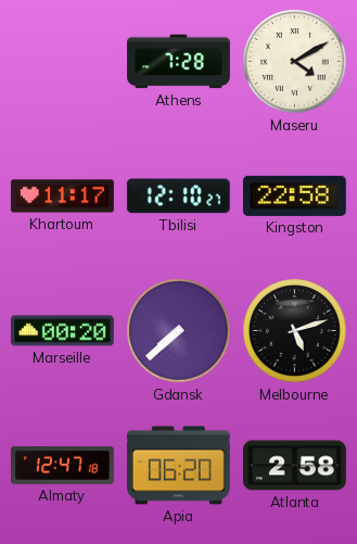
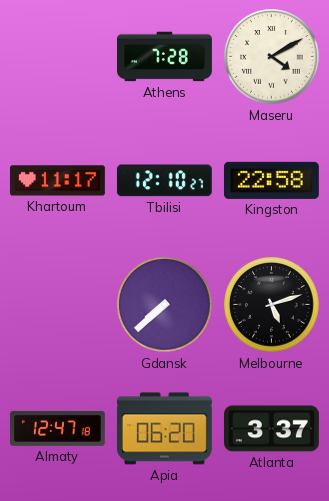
Marseille: 00:20 -> none
Atlanta: 2:58 -> 3:37
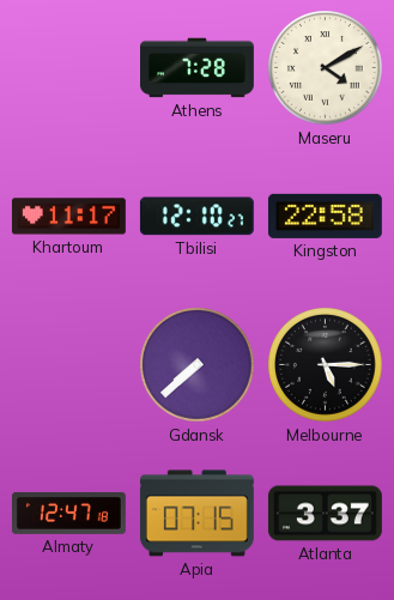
Melbourne: 5:12 -> 5:15
Apia: 06:20 -> 07:15
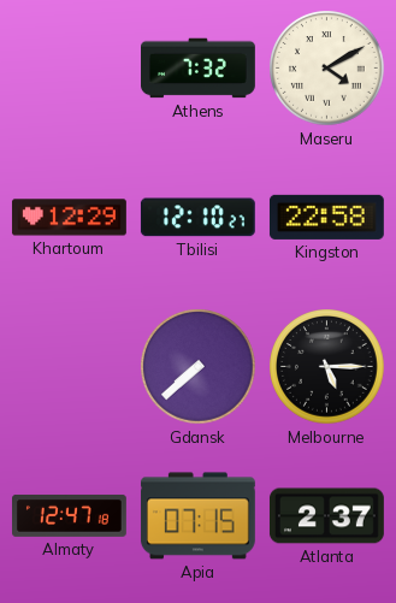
Athens: 7:28 -> 7:32
Khartoum: 11:17 -> 12:29
Atlanta: 3:37 -> 2:37
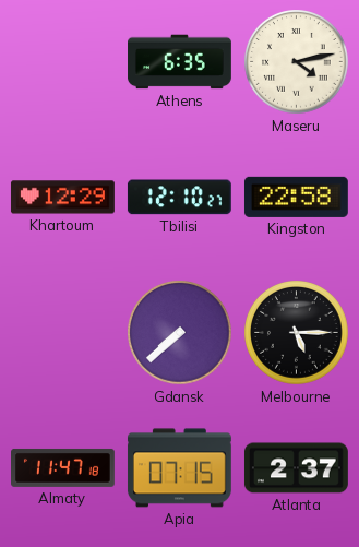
Athens: 7:32 -> 6:35
Maseru: 4:10 -> 4:13
Almaty: 12:47 -> 11:47
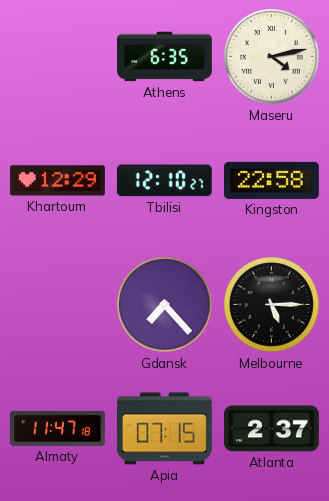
Gdansk: 7:38 -> 7:23
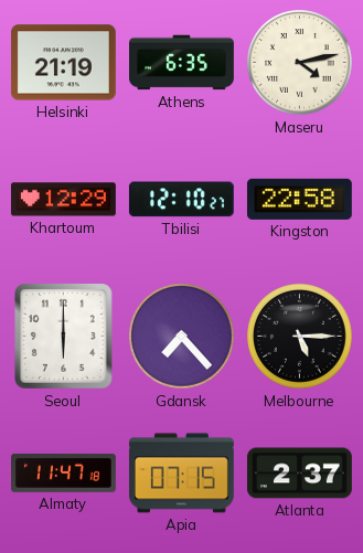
Helsinki: none -> 21:19
Seoul: none -> 6:00
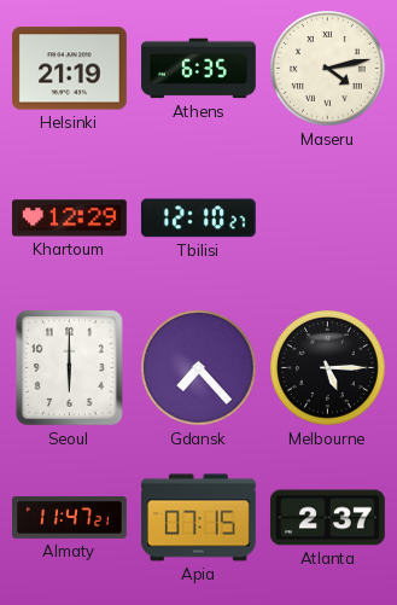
Kingston: 22:58 -> none
Almaty: 11:47:18 -> 11:47:21
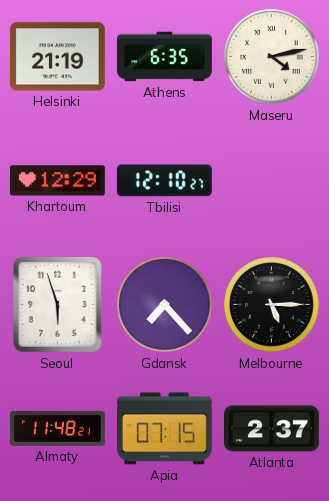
Seoul: 6:00 -> 5:57
Almaty: 11:47 -> 11:48
